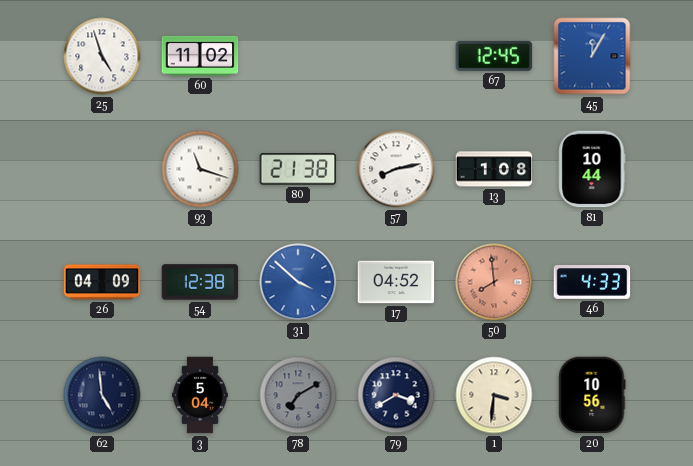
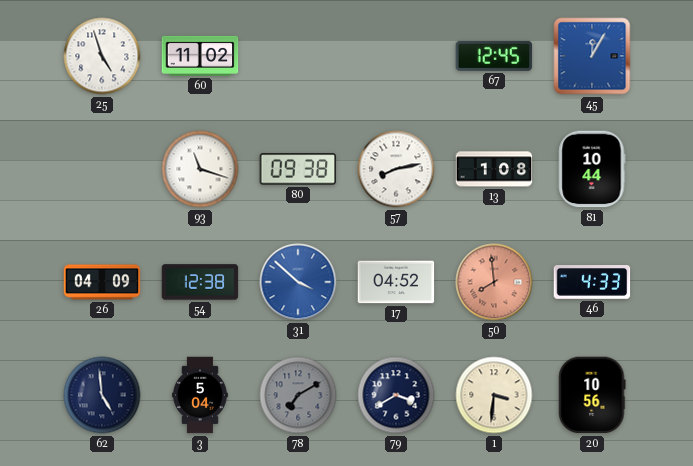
80: 21:38 -> 09:38
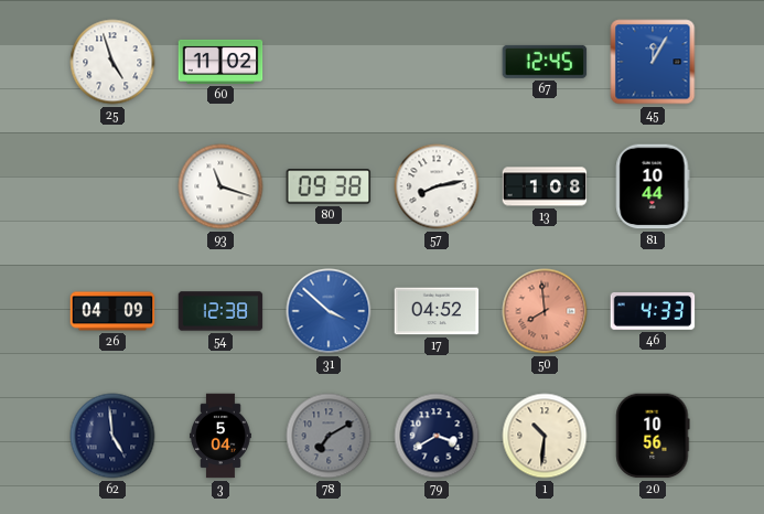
1: 3:31 -> 10:31
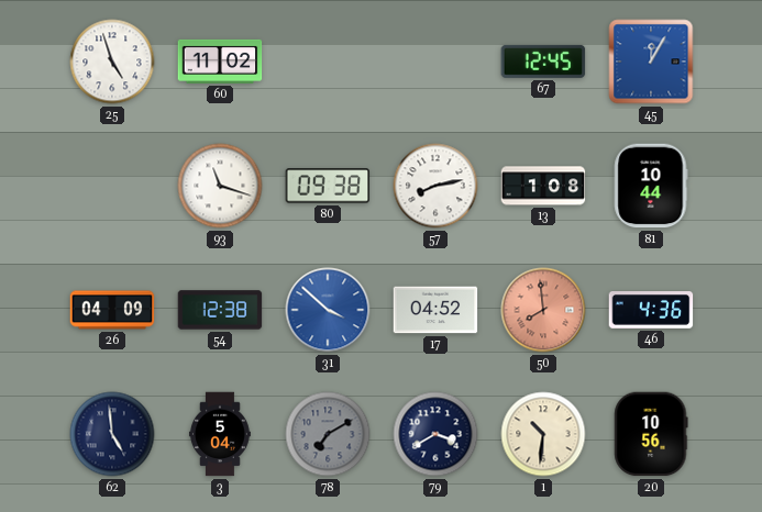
46: 4:33 -> 4:36
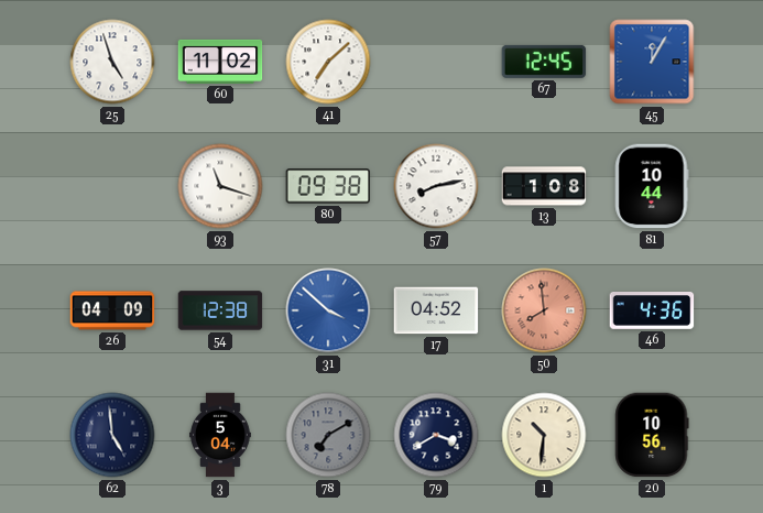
41: none -> 7:08
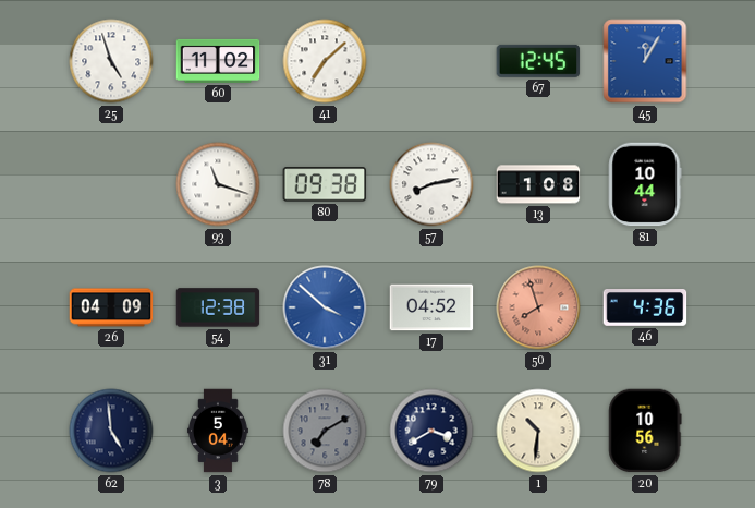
50: 7:59 -> 7:57
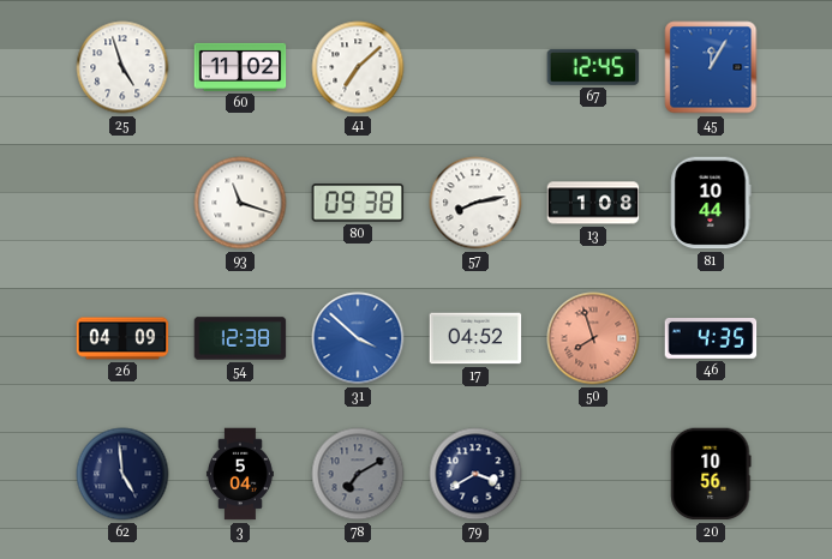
46: 4:36 -> 4:35
1: 10:31 -> none
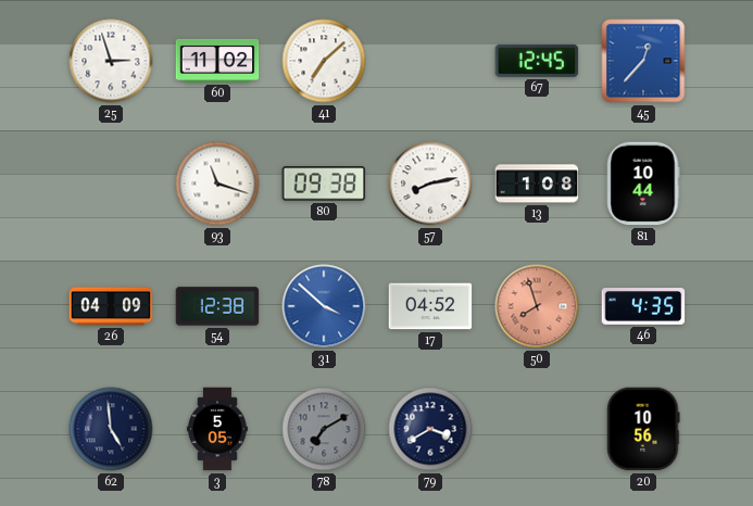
25: 4:57 -> 2:57
45: 12:05 -> 12:37
3: 5:04 -> 5:05
